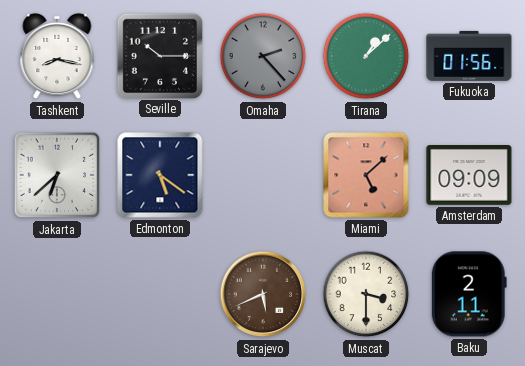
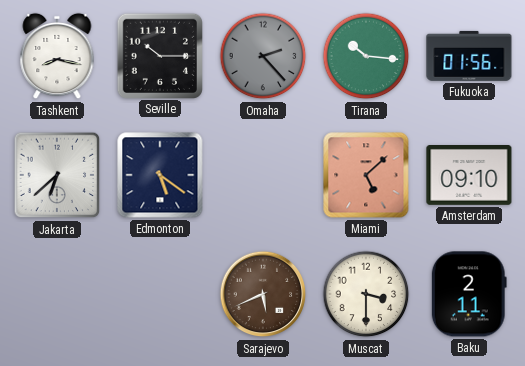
Tirana: 1:08 -> 10:16
Amsterdam: 09:09 -> 09:10
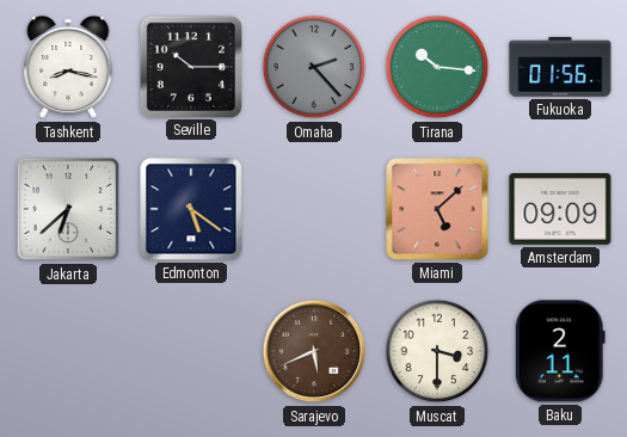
Amsterdam: 09:10 -> 09:09
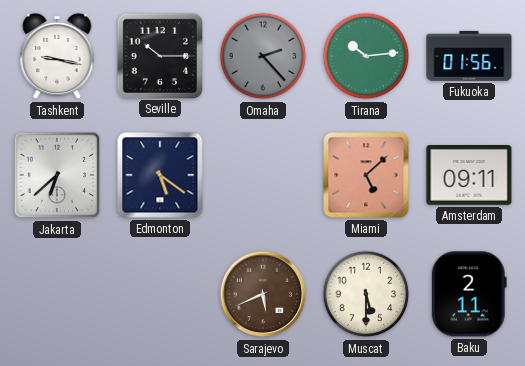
Tashkent: 8:17 -> 9:17
Tirana: 10:16 -> 10:14
Amsterdam: 09:09 -> 09:11
Muscat: 3:30 -> 5:30
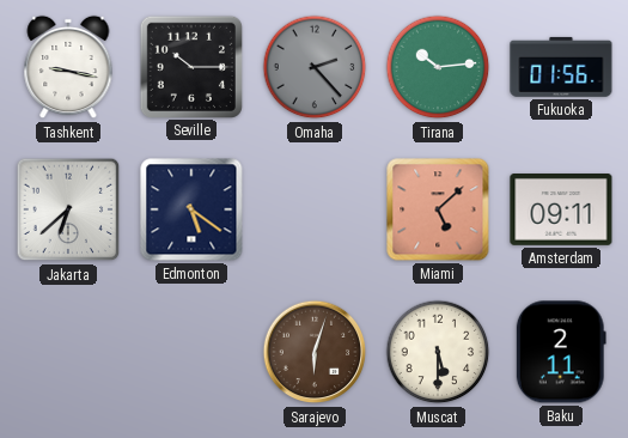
Sarajevo: 5:41 -> 6:03
